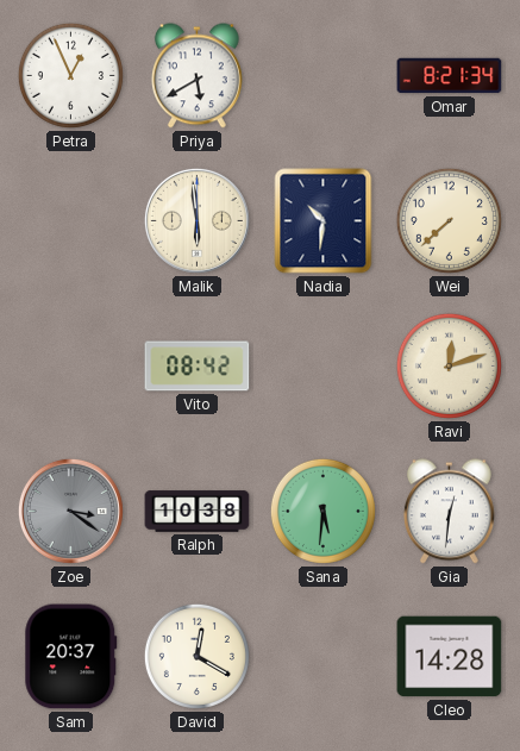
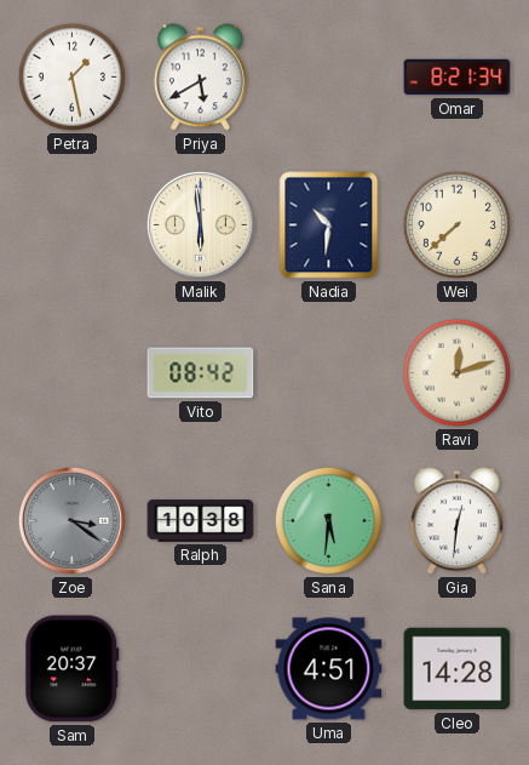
Petra: 12:56 -> 1:28
David: 12:20 -> none
Uma: none -> 4:51
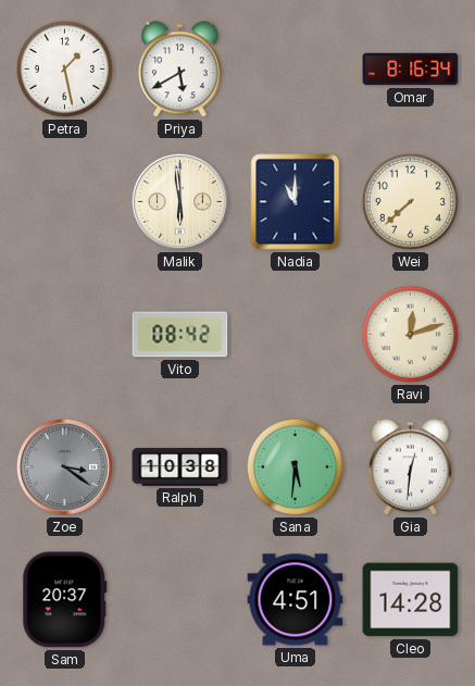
Omar: 8:21 -> 8:16
Nadia: 10:31 -> 11:00
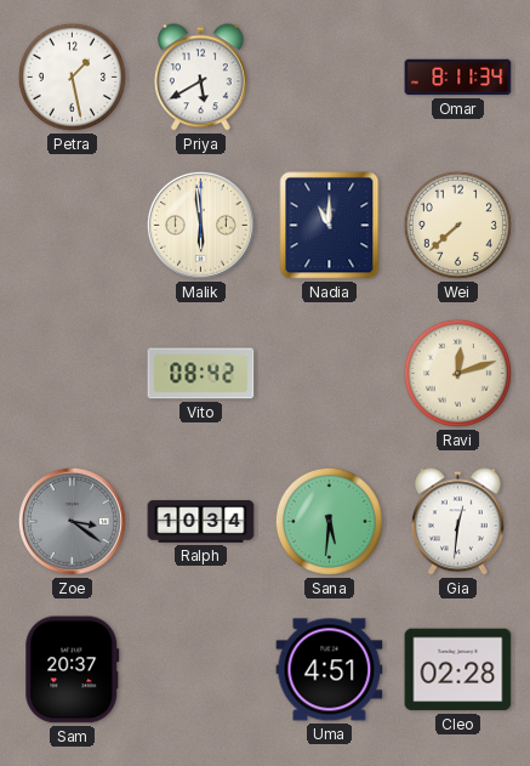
Omar: 8:16 -> 8:11
Ralph: 10:38 -> 10:34
Cleo: 14:28 -> 02:28
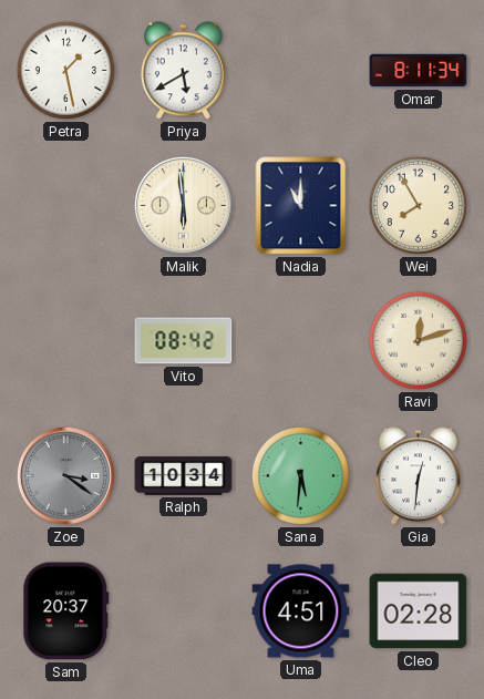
Wei: 7:38 -> 7:55
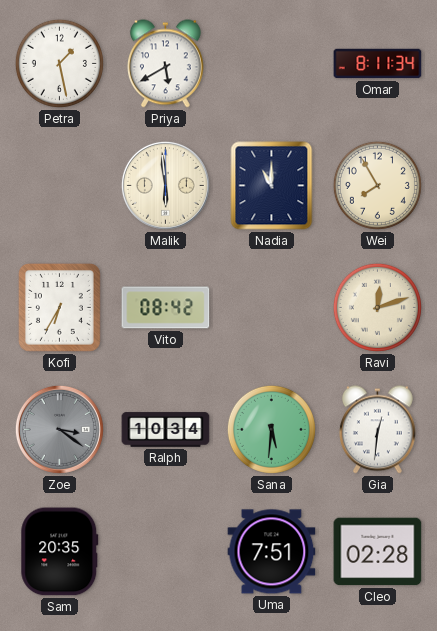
Kofi: none -> 6:35
Sam: 20:37 -> 20:35
Uma: 4:51 -> 7:51
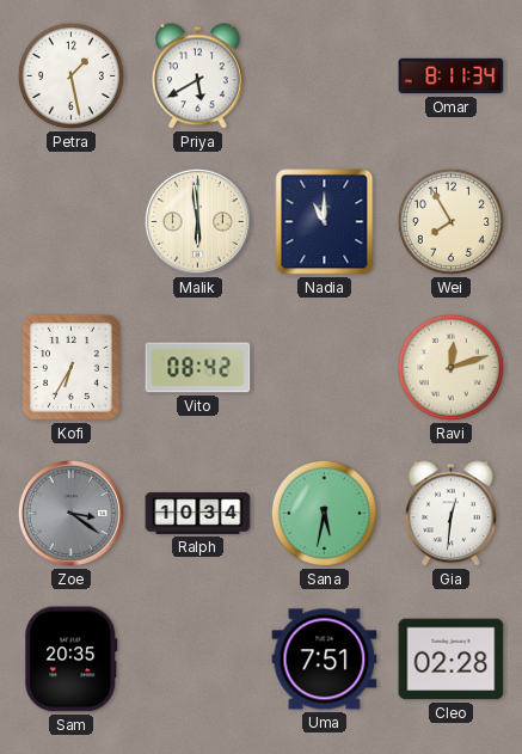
Sana: 5:31 -> 5:32
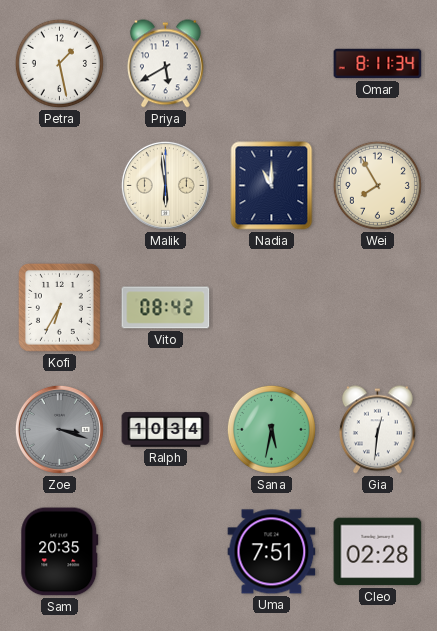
Ravi: 12:12 -> none
Zoe: 3:21 -> 3:18
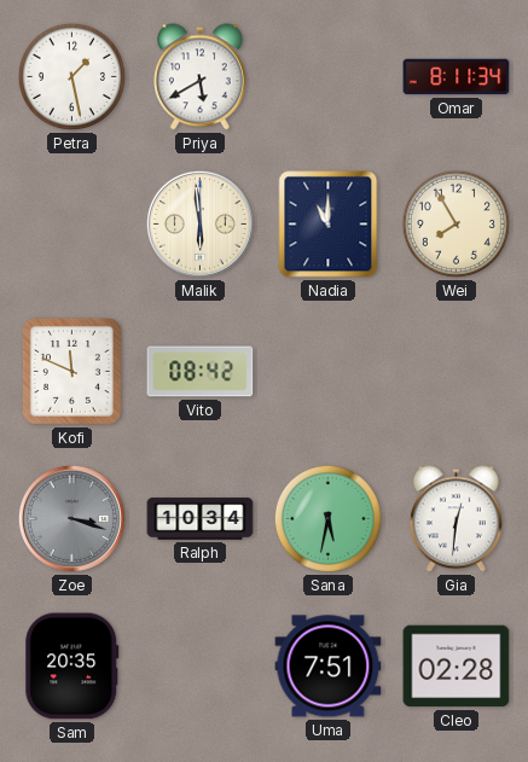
Kofi: 6:35 -> 11:49
